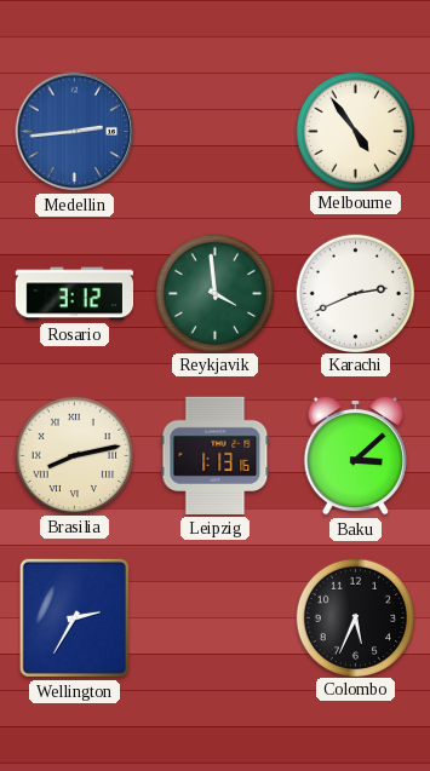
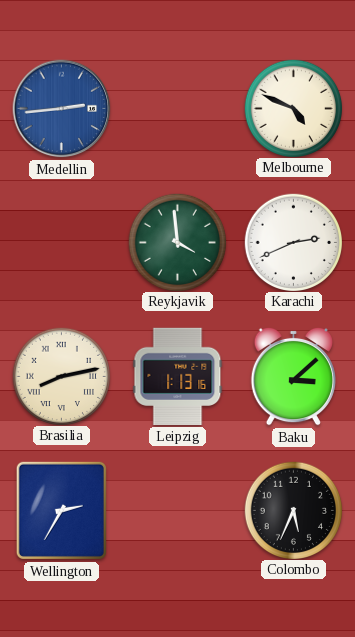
Melbourne: 4:54 -> 4:49
Rosario: 3:12 -> none
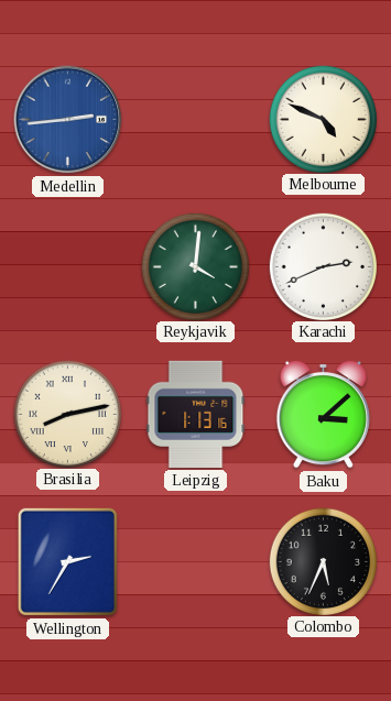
Reykjavik: 3:59 -> 4:01
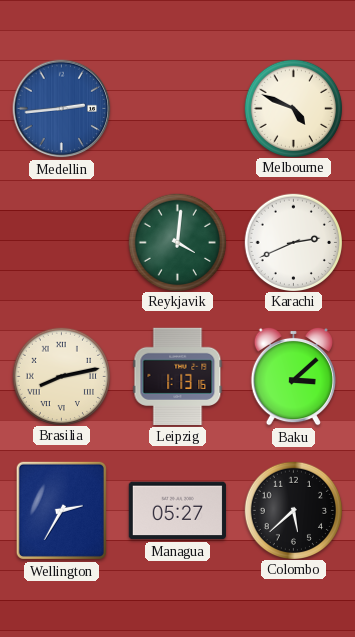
Managua: none -> 05:27
Colombo: 5:34 -> 5:38
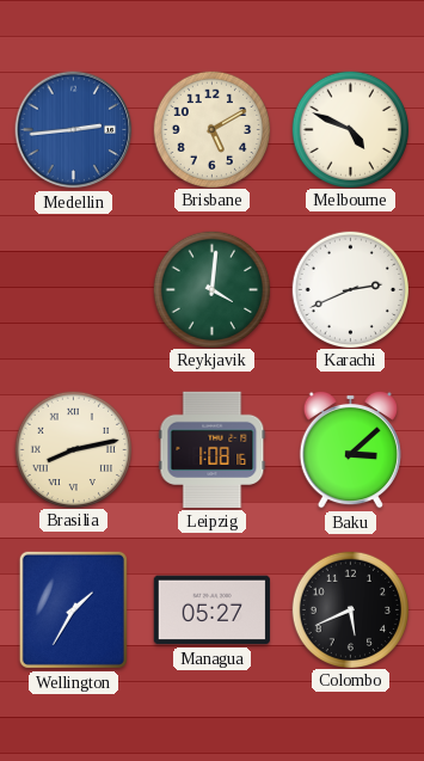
Brisbane: none -> 5:10
Leipzig: 1:13 -> 1:08
Wellington: 2:35 -> 1:35
Colombo: 5:38 -> 5:41
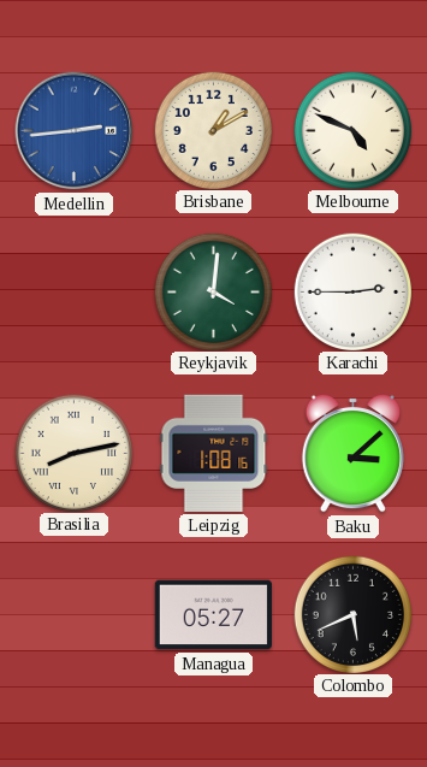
Brisbane: 5:10 -> 1:10
Karachi: 2:41 -> 2:45
Wellington: 1:35 -> none
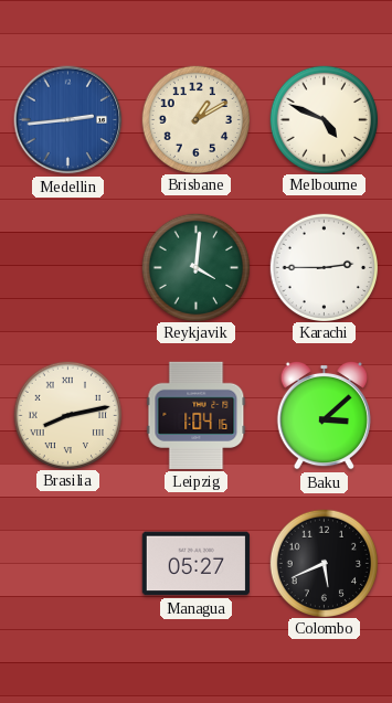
Leipzig: 1:08 -> 1:04
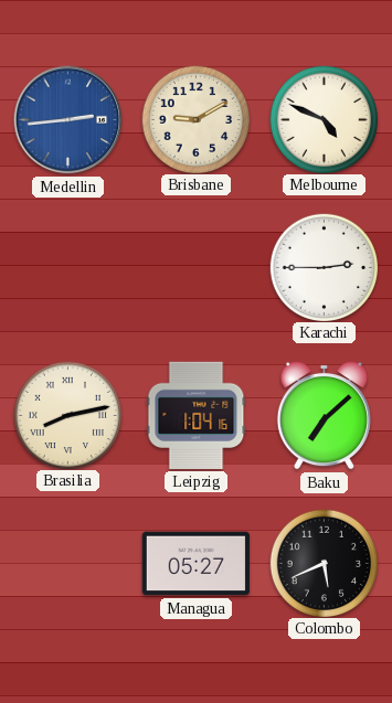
Brisbane: 1:10 -> 9:10
Reykjavik: 4:01 -> none
Baku: 3:08 -> 7:08
